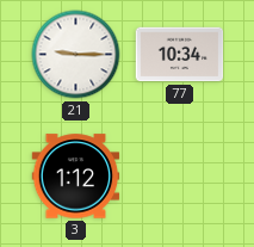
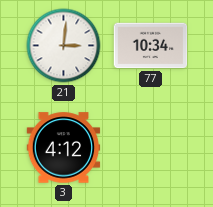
21: 9:15 -> 3:01
3: 1:12 -> 4:12
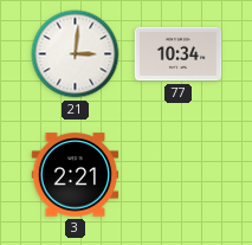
3: 4:12 -> 2:21
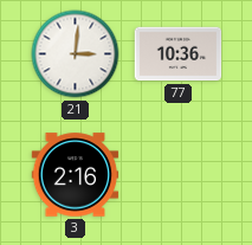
77: 10:34 -> 10:36
3: 2:21 -> 2:16
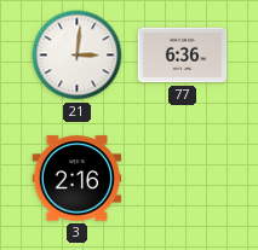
77: 10:36 -> 6:36
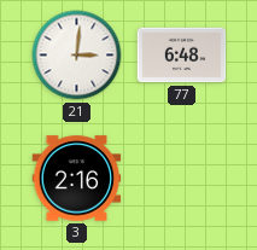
77: 6:36 -> 6:48
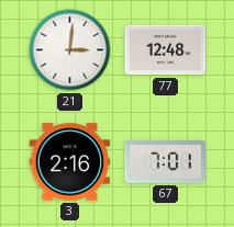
77: 6:48 -> 12:48
67: none -> 7:01
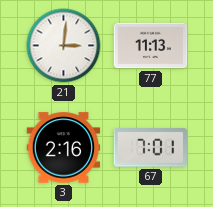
77: 12:48 -> 11:13
